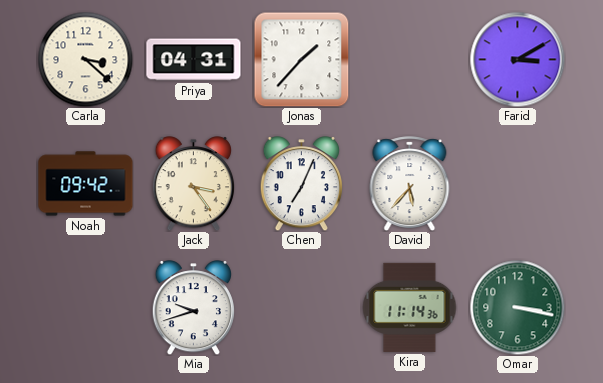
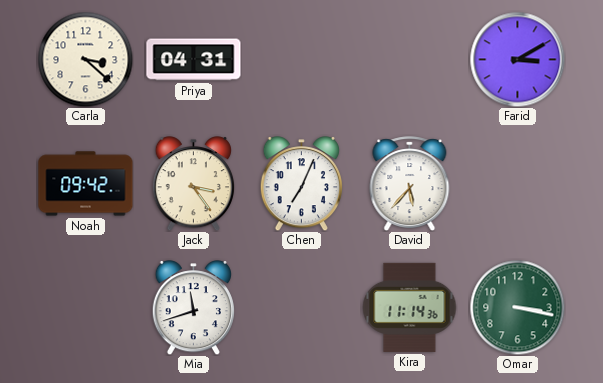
Jonas: 1:37 -> none
Mia: 9:42 -> 11:42
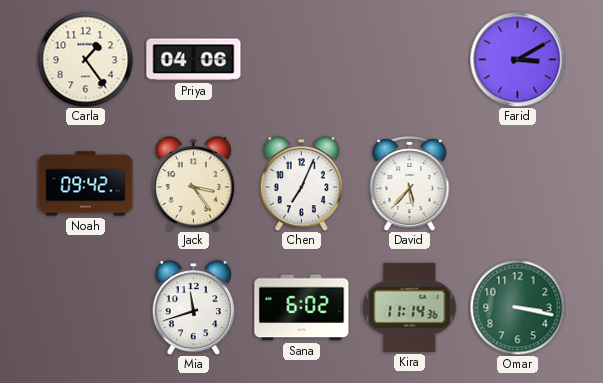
Carla: 3:22 -> 1:24
Priya: 04:31 -> 04:06
Sana: none -> 6:02
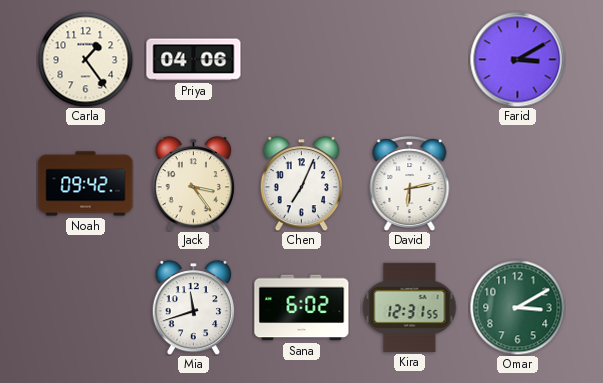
David: 5:37 -> 6:13
Kira: 11:14 -> 12:31
Omar: 3:17 -> 3:10
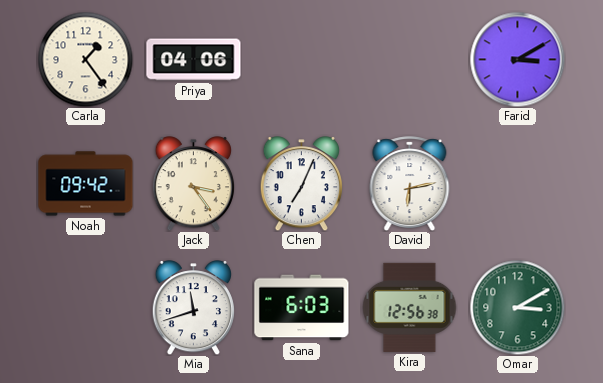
Sana: 6:02 -> 6:03
Kira: 12:31 -> 12:56
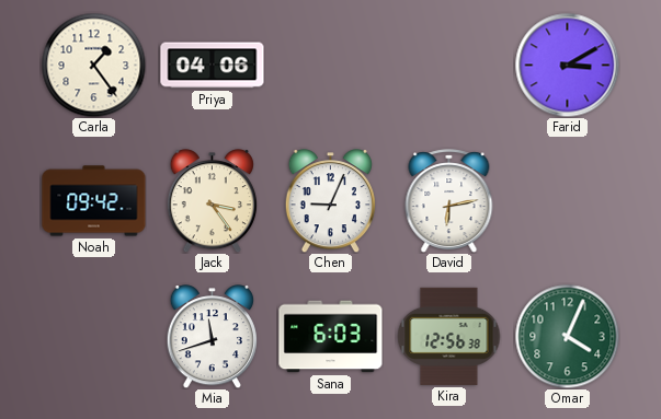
Chen: 7:04 -> 9:04
Omar: 3:10 -> 4:04
